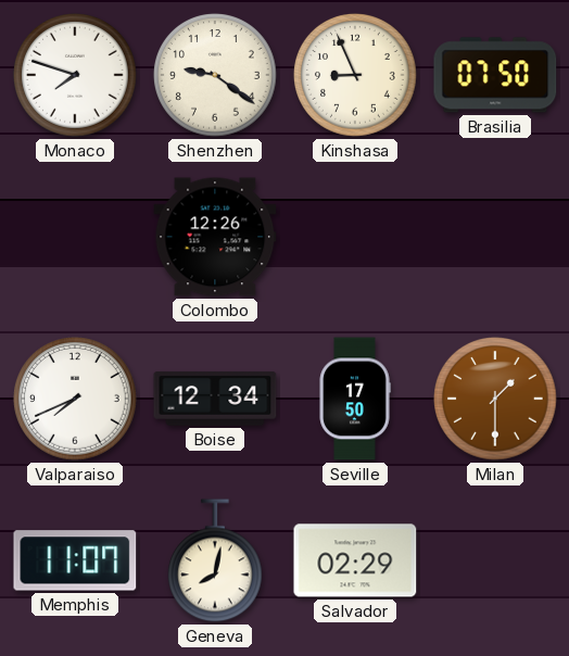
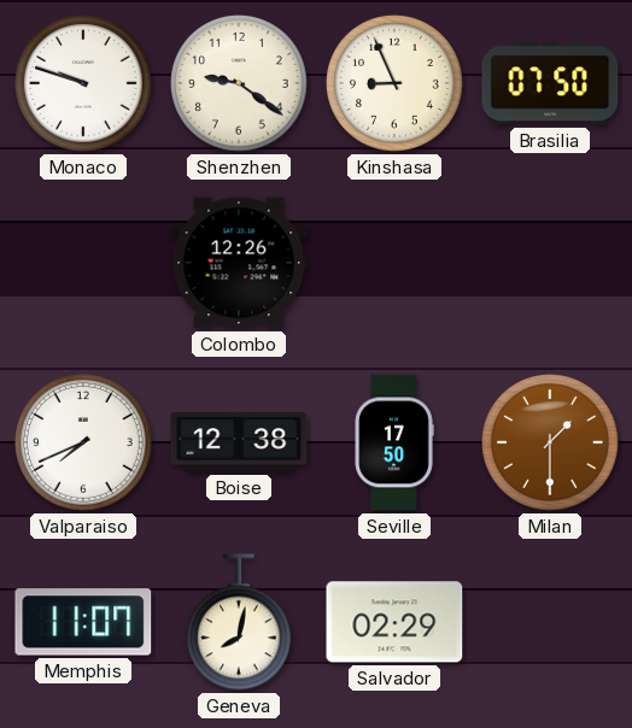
Monaco: 7:48 -> 9:48
Boise: 12:34 -> 12:38
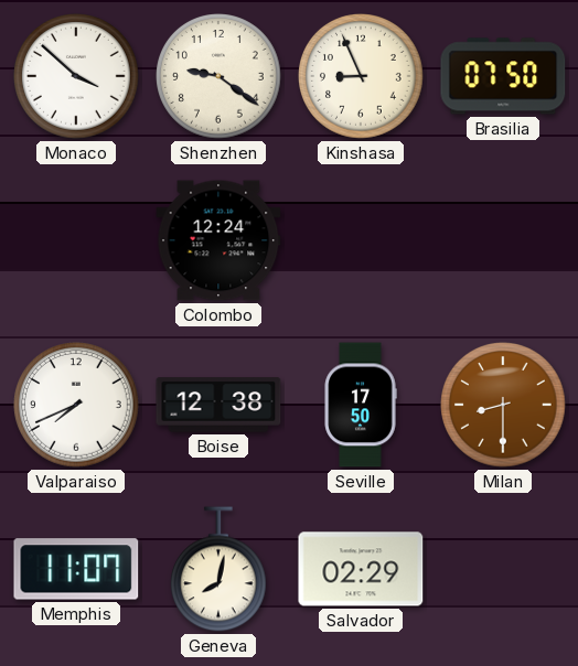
Monaco: 9:48 -> 3:52
Colombo: 12:26 -> 12:24
Milan: 1:30 -> 8:30
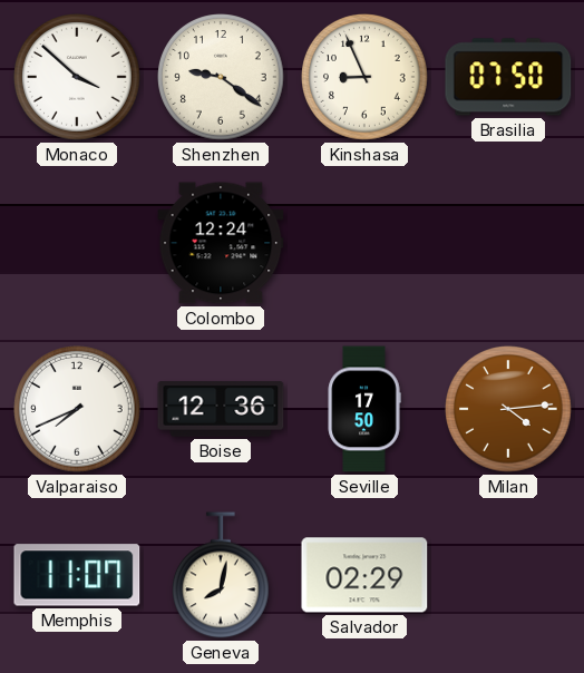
Boise: 12:38 -> 12:36
Milan: 8:30 -> 4:14
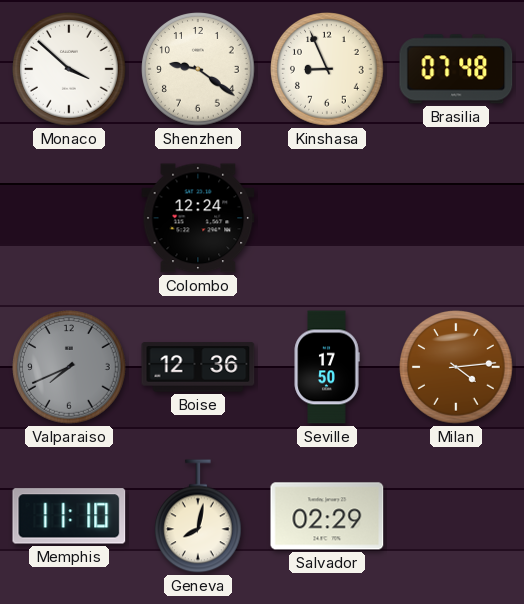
Brasilia: 07:50 -> 07:48
Valparaiso dial: white -> grey
Memphis: 11:07 -> 11:10
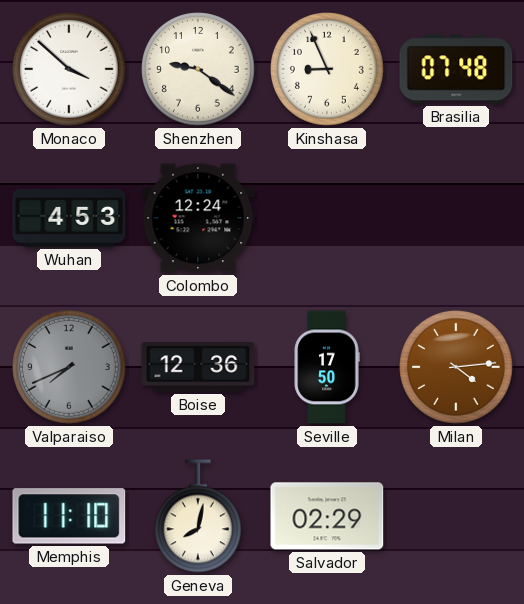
Wuhan: none -> 4:53
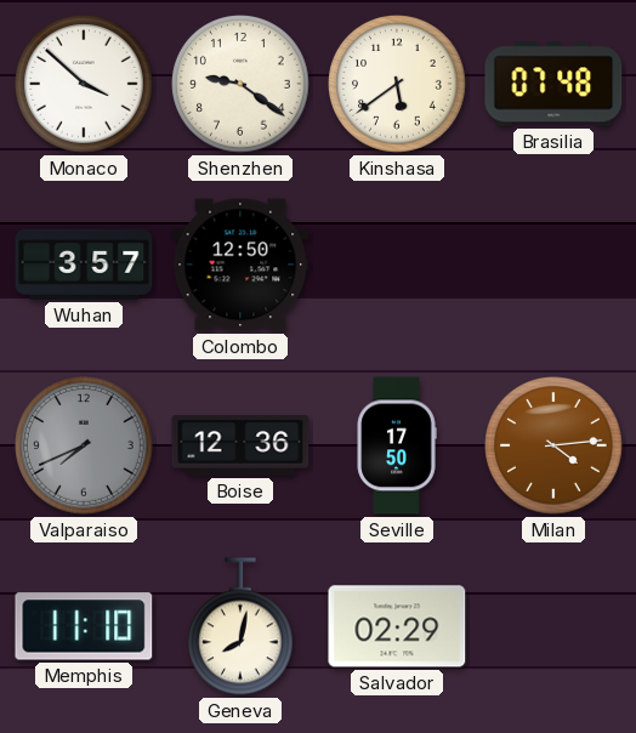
Kinshasa: 8:56 -> 5:39
Wuhan: 4:53 -> 3:57
Colombo: 12:24 -> 12:50
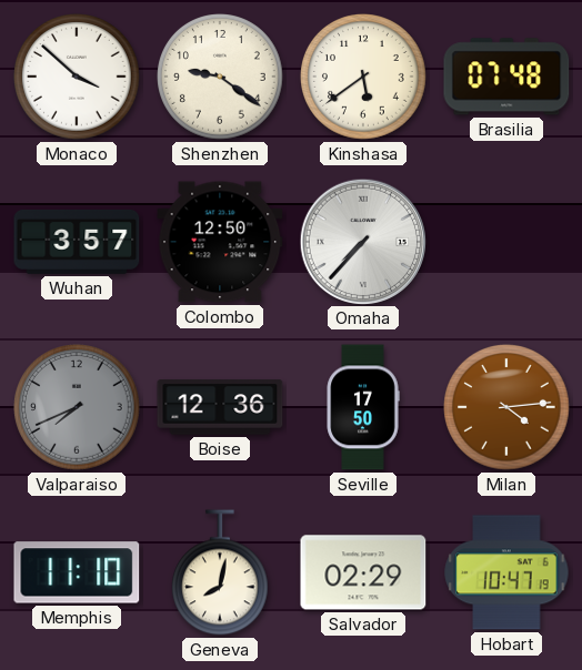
Omaha: none -> 7:37
Hobart: none -> 10:47
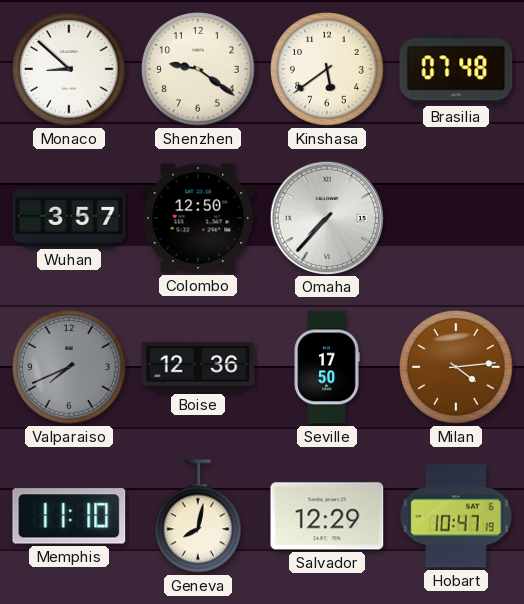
Monaco: 3:52 -> 8:52
Salvador: 02:29 -> 12:29
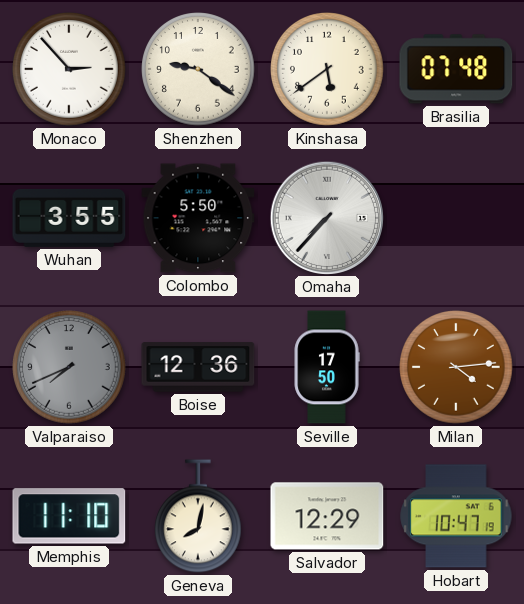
Monaco: 8:52 -> 2:53
Wuhan: 3:57 -> 3:55
Colombo: 12:50 -> 5:50
